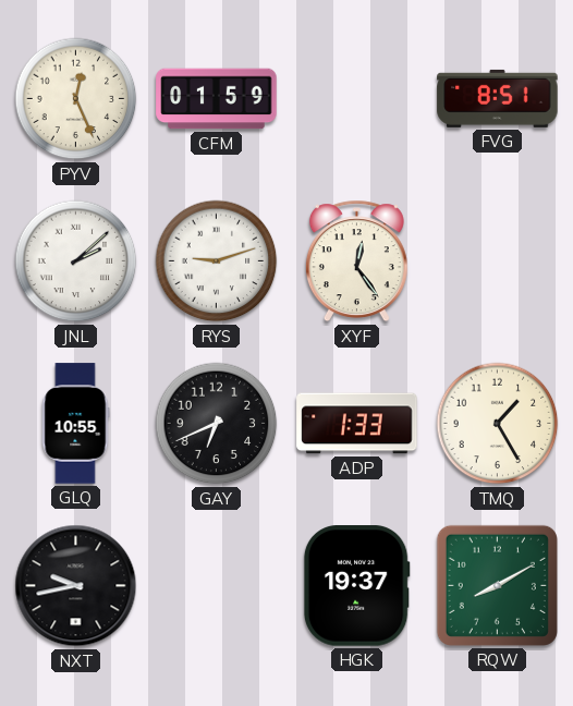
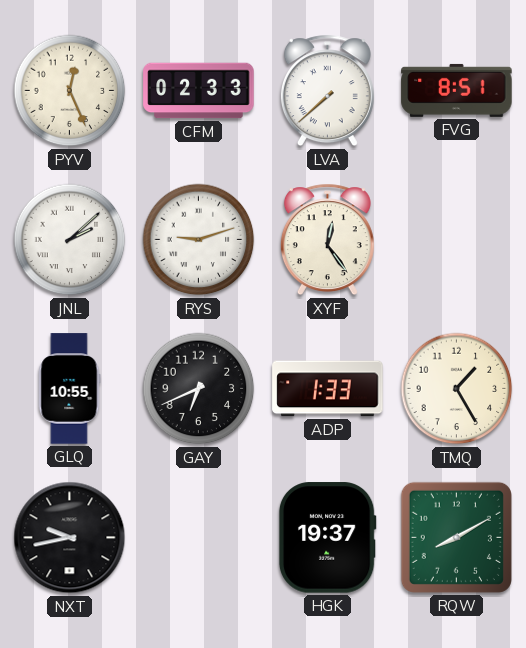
CFM: 01:59 -> 02:33
LVA: none -> 7:38
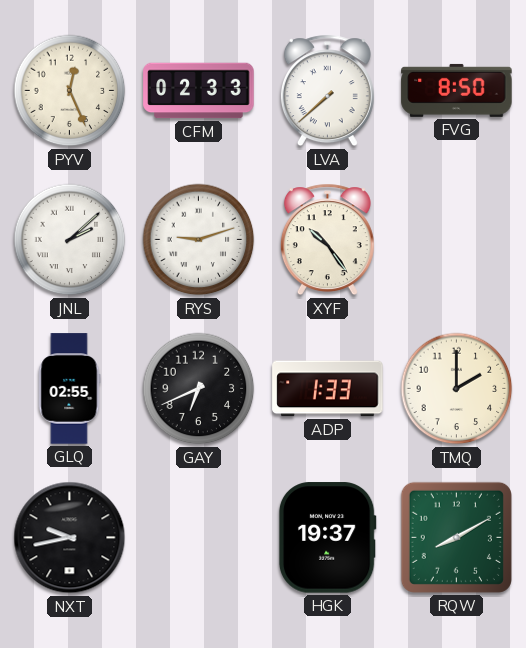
FVG: 8:51 -> 8:50
XYF: 12:24 -> 10:24
GLQ: 10:55 -> 02:55
TMQ: 1:25 -> 2:00
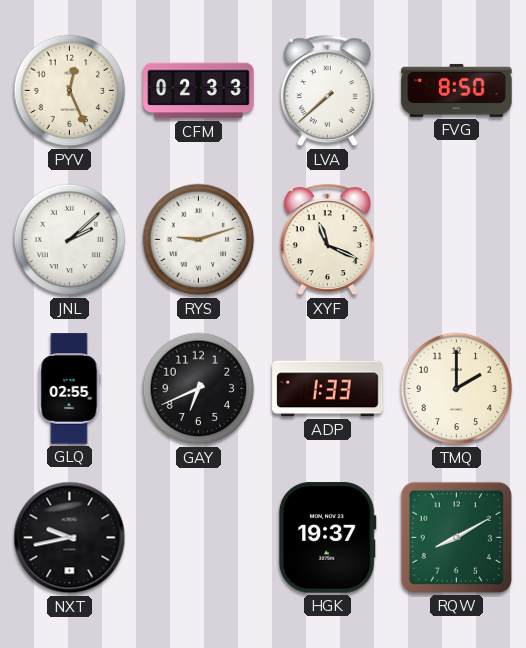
XYF: 10:24 -> 11:19
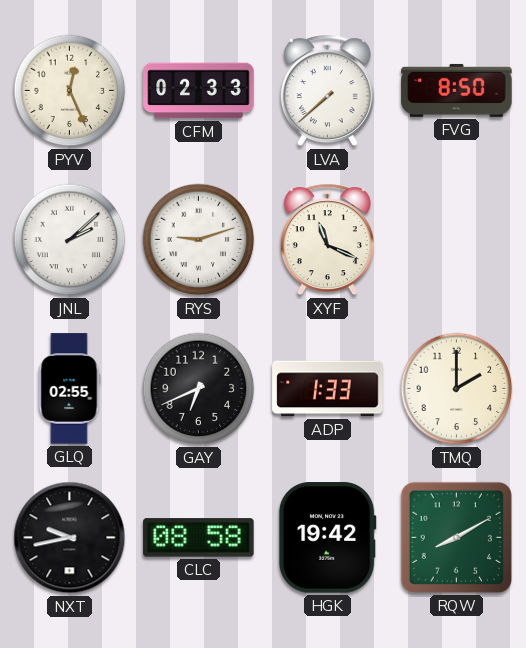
CLC: none -> 08:58
HGK: 19:37 -> 19:42
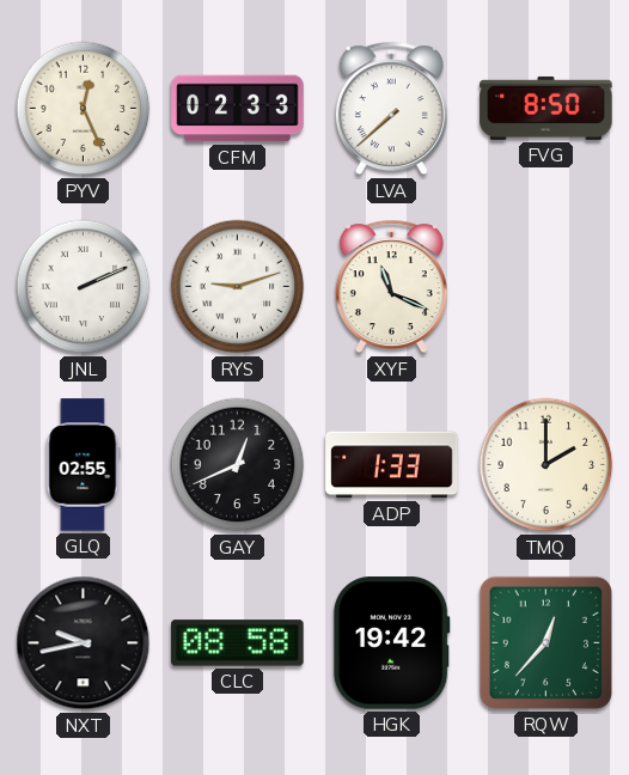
JNL: 2:08 -> 2:11
GAY: 6:41 -> 12:41
RQW: 8:10 -> 12:37
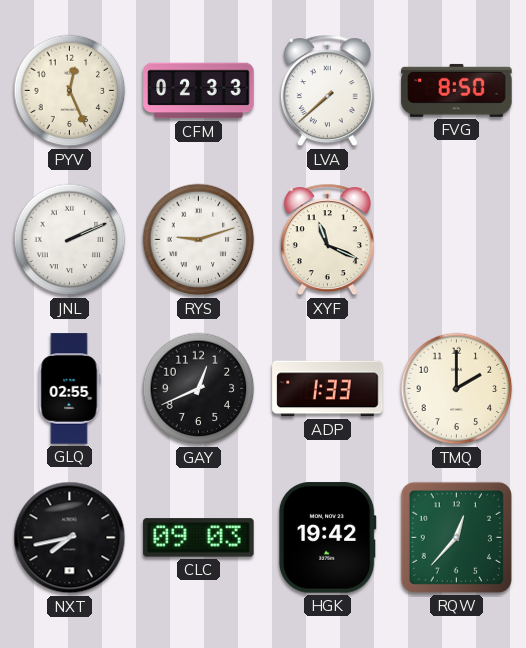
NXT: 9:43 -> 7:43
CLC: 08:58 -> 09:03
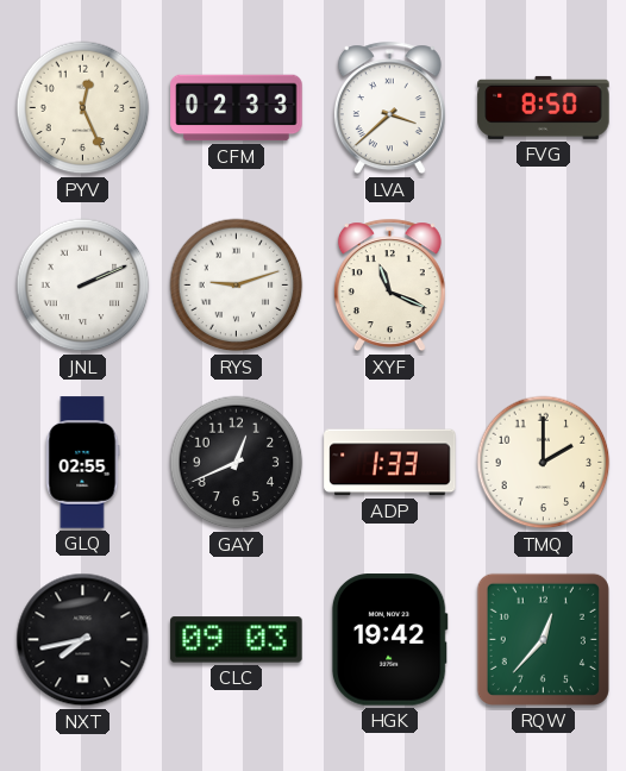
LVA: 7:38 -> 3:38
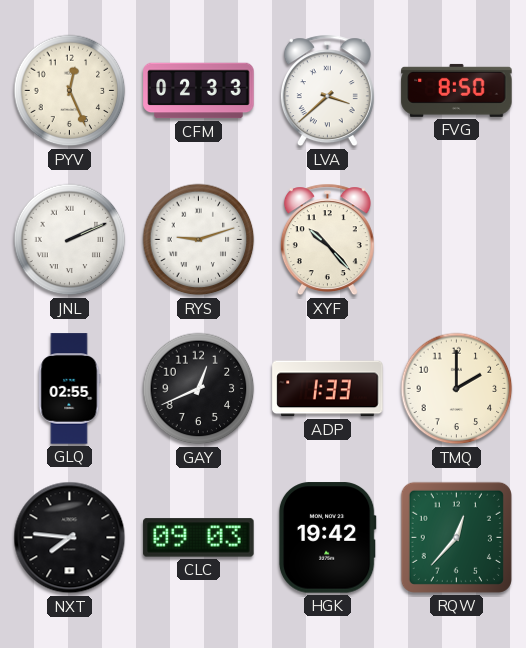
XYF: 11:19 -> 10:23
NXT: 7:43 -> 7:46
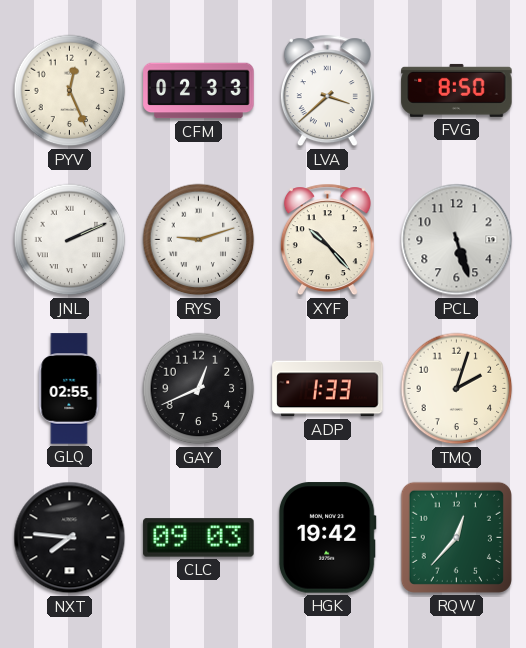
PCL: none -> 5:27
TMQ: 2:00 -> 2:03
